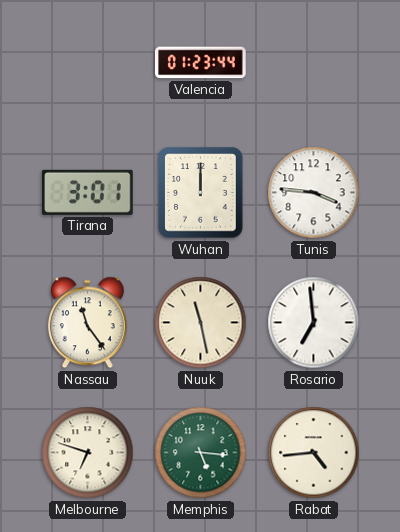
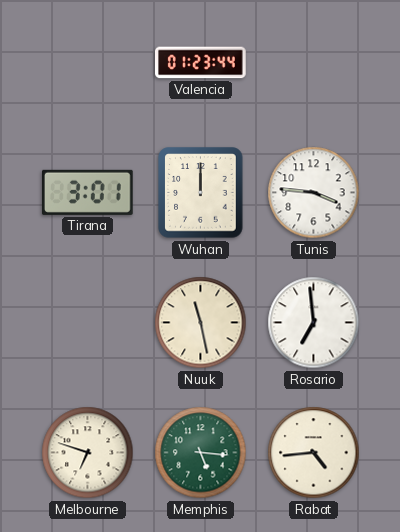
Nassau: 11:24 -> none
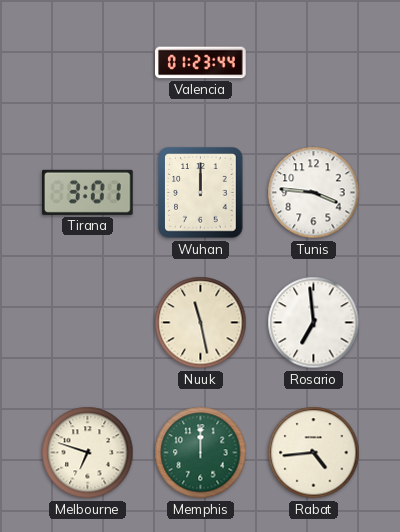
Memphis: 5:16 -> 12:00
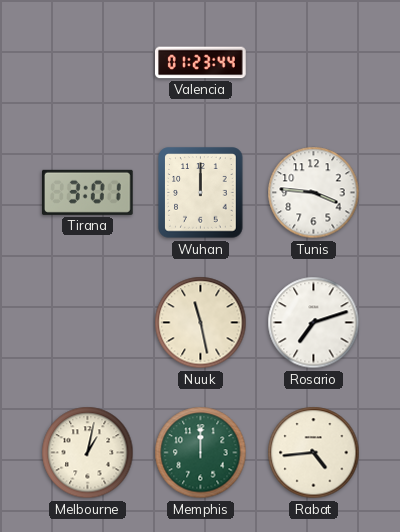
Rosario: 6:59 -> 7:12
Melbourne: 6:48 -> 1:02
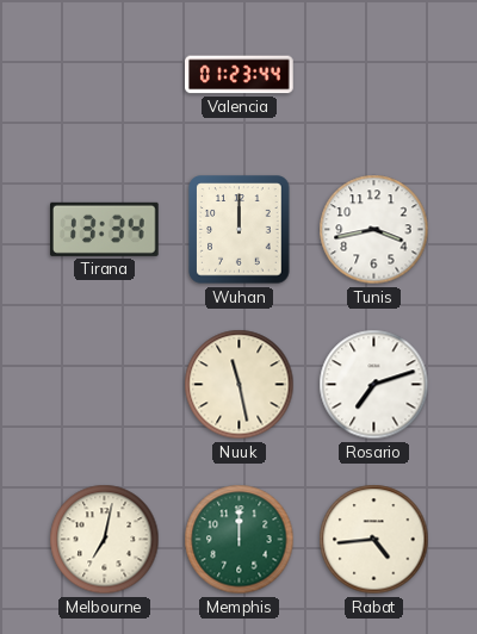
Tirana: 3:01 -> 13:34
Tunis: 3:46 -> 3:43
Melbourne: 1:02 -> 7:02
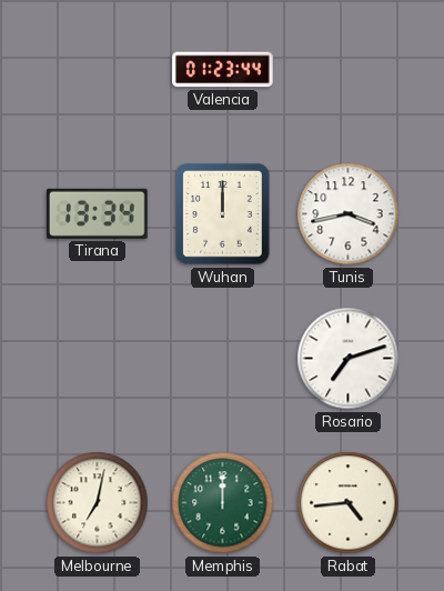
Nuuk: 11:28 -> none
